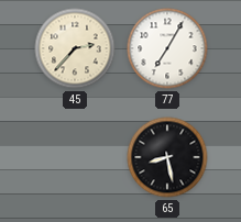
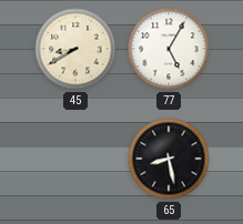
45: 2:37 -> 8:40
77: 7:05 -> 5:05
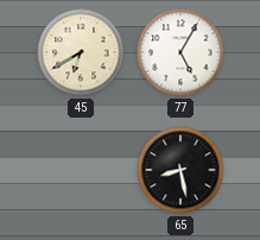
45: 8:40 -> 6:40
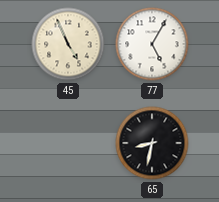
45: 6:40 -> 4:56
65: 8:28 -> 8:32
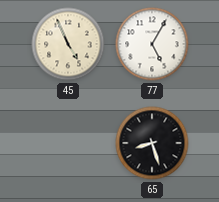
65: 8:32 -> 8:27
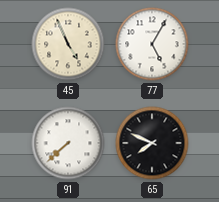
91: none -> 7:38
65: 8:27 -> 7:49
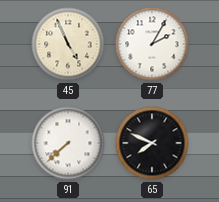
77: 5:05 -> 2:05
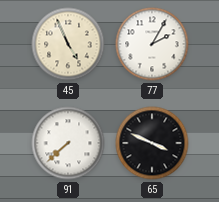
65: 7:49 -> 3:49
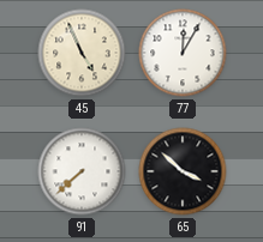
77: 2:05 -> 12:05
65: 3:49 -> 3:52
